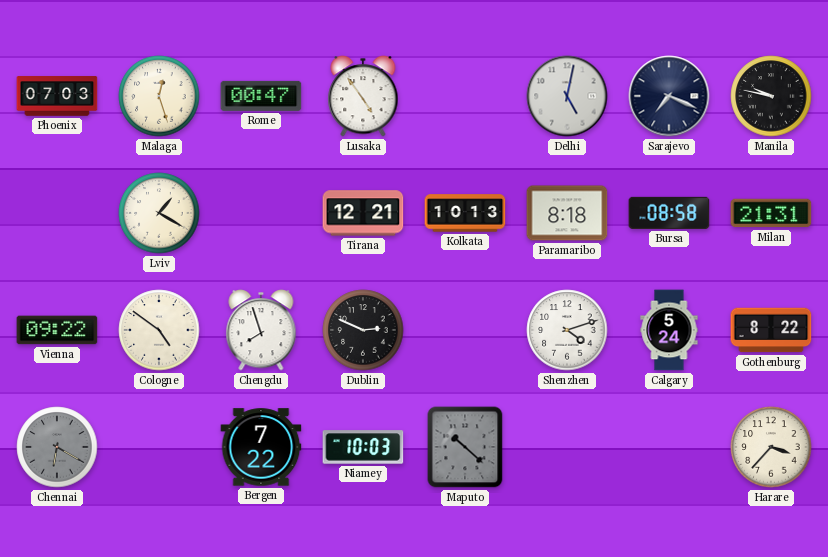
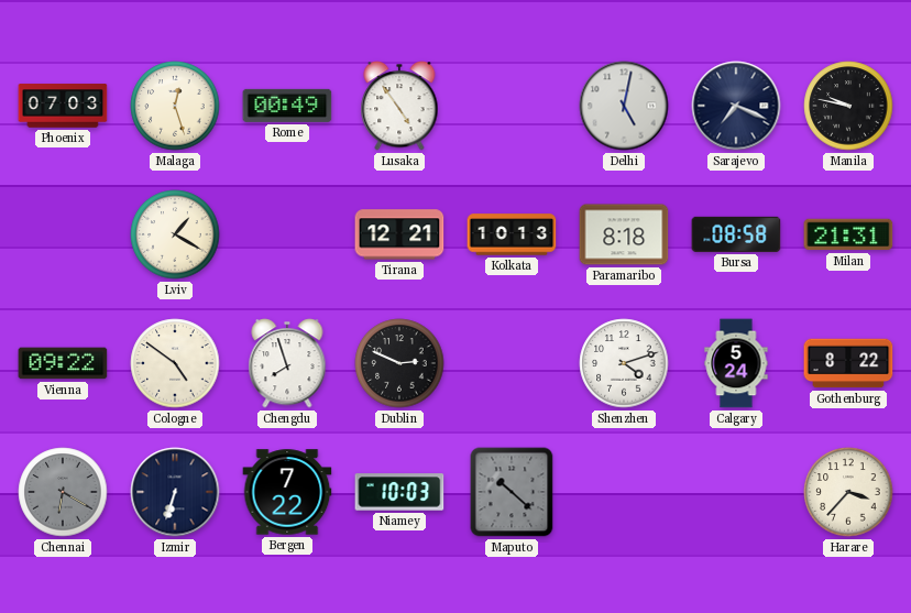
Rome: 00:47 -> 00:49
Izmir: none -> 6:33
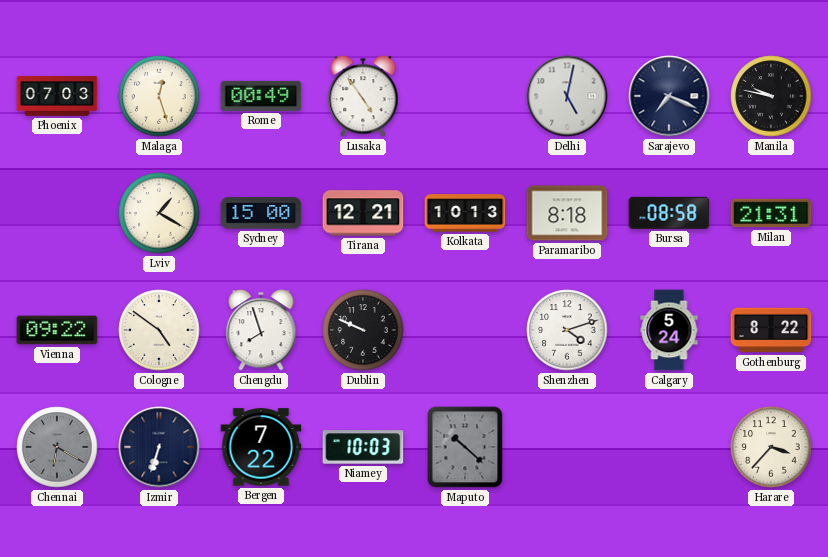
Sydney: none -> 15:00
Dublin: 2:49 -> 9:49
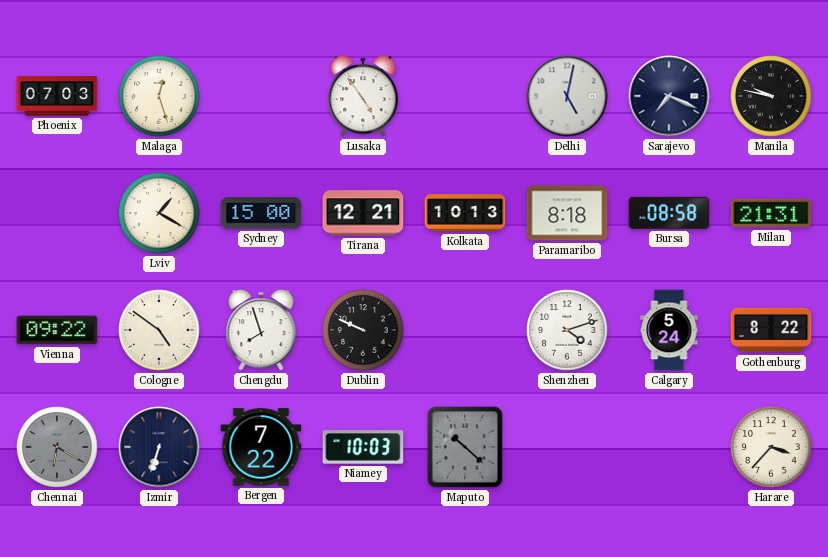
Rome: 00:49 -> none
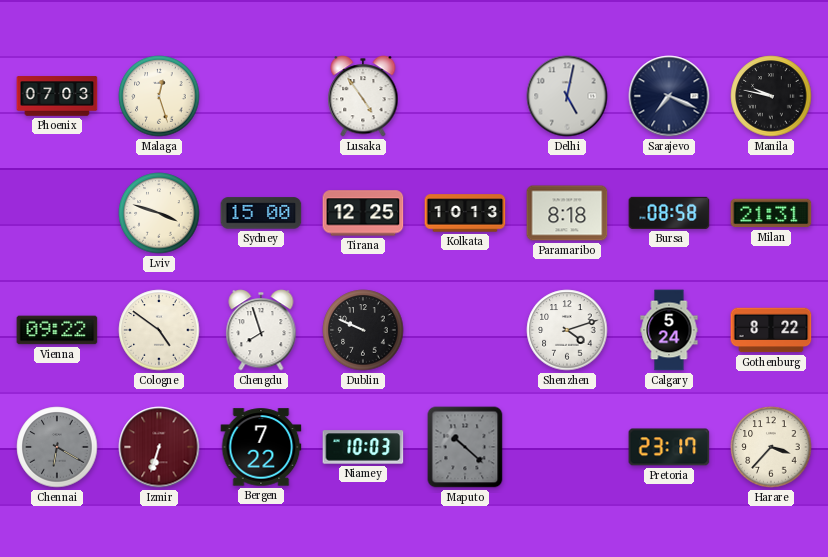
Lviv: 1:20 -> 3:48
Tirana: 12:21 -> 12:25
Izmir dial: navy -> burgundy
Pretoria: none -> 23:17
